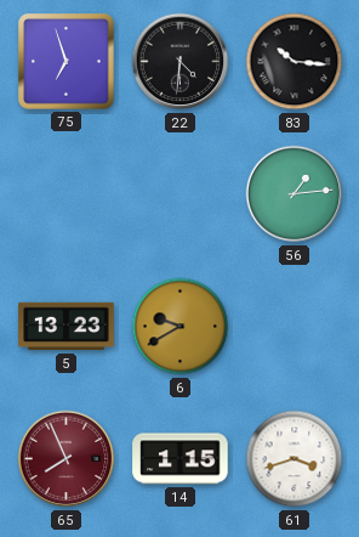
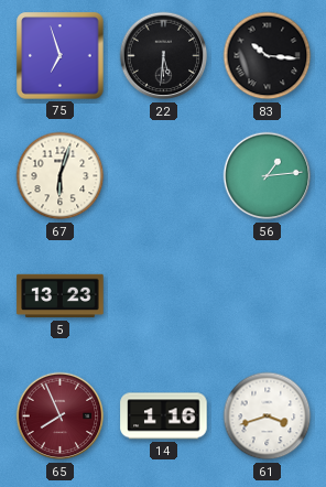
22: 4:31 -> 5:31
67: none -> 6:03
6: 9:40 -> none
14: 1:15 -> 1:16
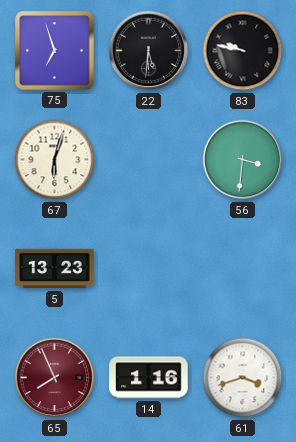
83: 10:16 -> 9:47
56: 1:14 -> 3:31
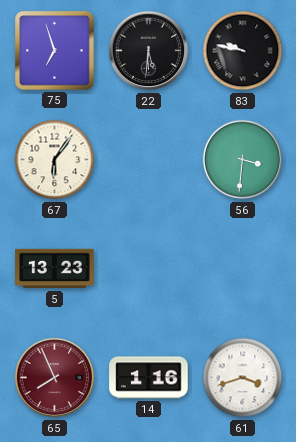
67: 6:03 -> 6:06
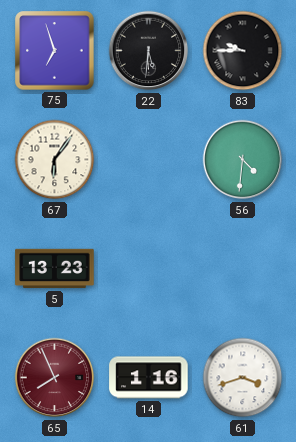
83: 9:47 -> 9:45
56: 3:31 -> 4:31
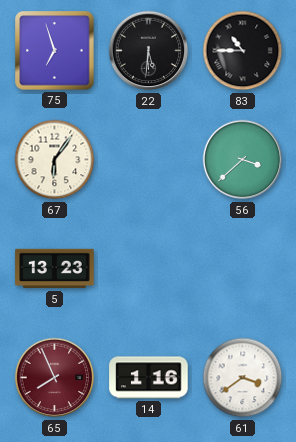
83: 9:45 -> 10:45
56: 4:31 -> 3:38
61: 3:42 -> 3:39
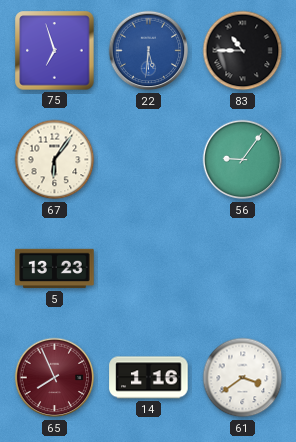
22 dial: black -> blue
56: 3:38 -> 9:06
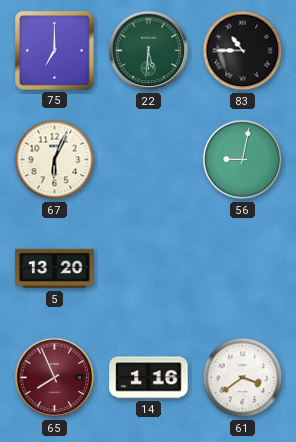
75: 6:57 -> 7:00
22 dial: blue -> green
67: 6:06 -> 6:04
56: 9:06 -> 9:02
5: 13:23 -> 13:20
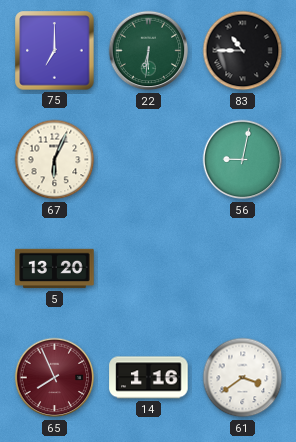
22: 5:31 -> 6:31
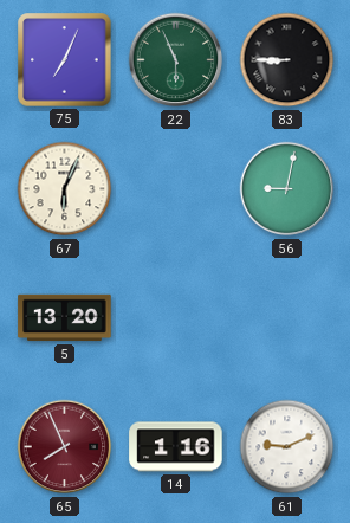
75: 7:00 -> 7:04
22: 6:31 -> 5:56
83: 10:45 -> 8:45
61: 3:39 -> 9:11
